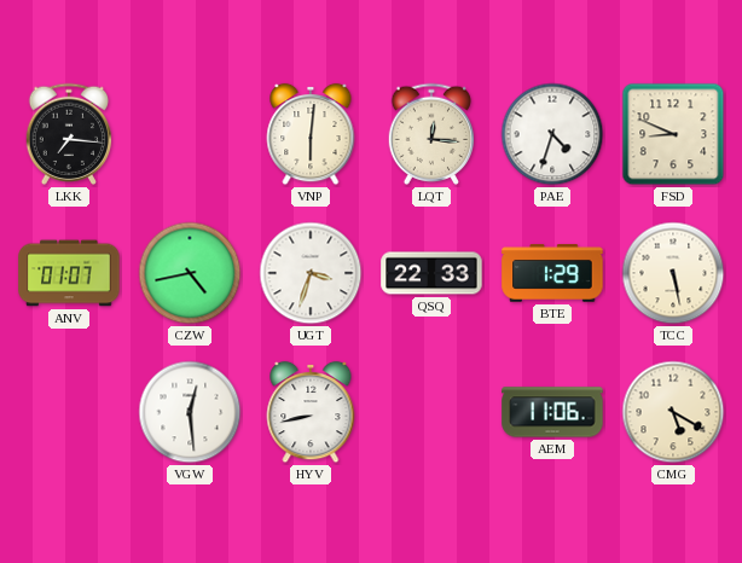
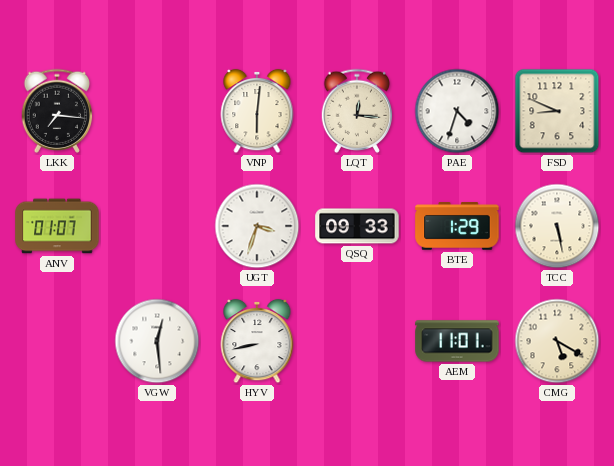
CZW: 4:43 -> none
QSQ: 22:33 -> 09:33
AEM: 11:06 -> 11:01
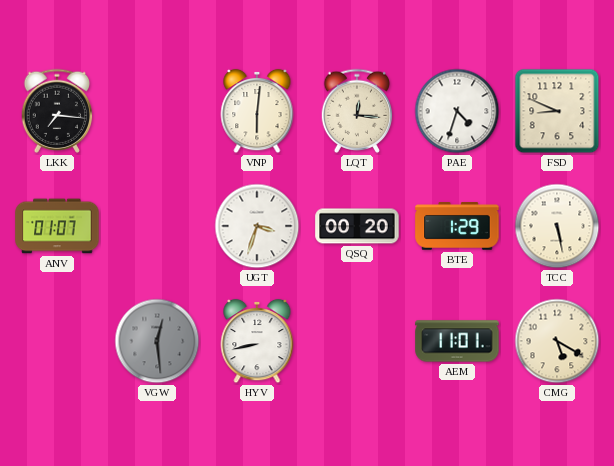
QSQ: 09:33 -> 00:20
VGW dial: white -> grey
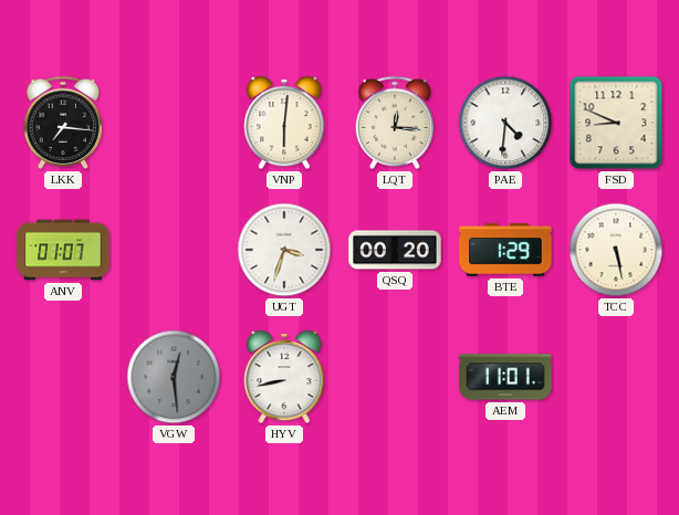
PAE: 4:33 -> 4:31
CMG: 5:20 -> none
